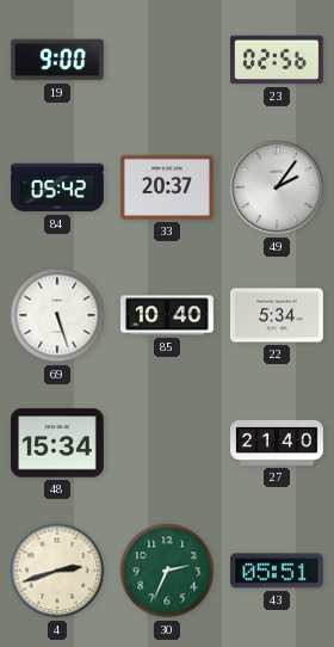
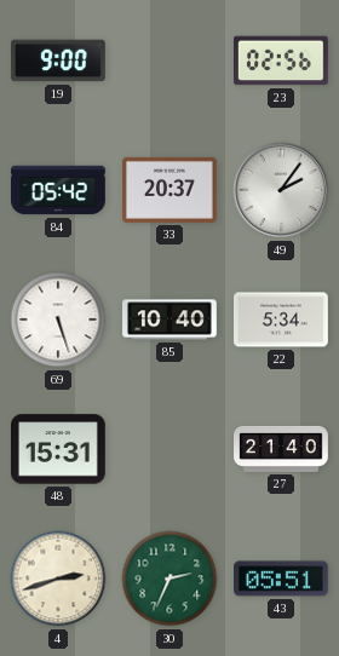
48: 15:34 -> 15:31
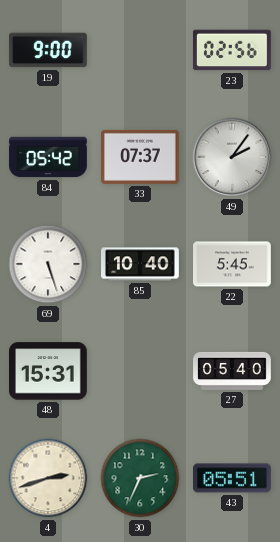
33: 20:37 -> 07:37
22: 5:34 -> 5:45
27: 21:40 -> 05:40
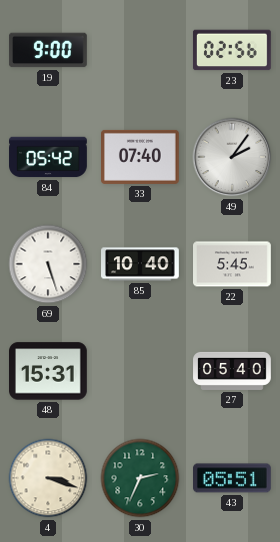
33: 07:37 -> 07:40
4: 2:42 -> 3:18
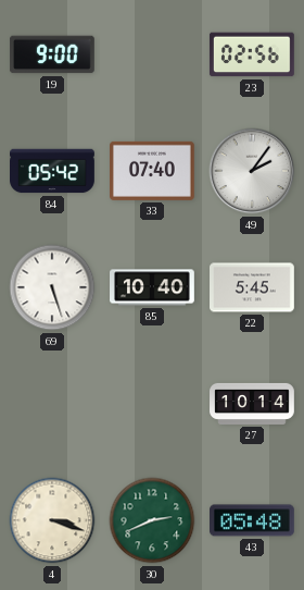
48: 15:31 -> none
27: 05:40 -> 10:14
30: 2:34 -> 2:41
43: 05:51 -> 05:48
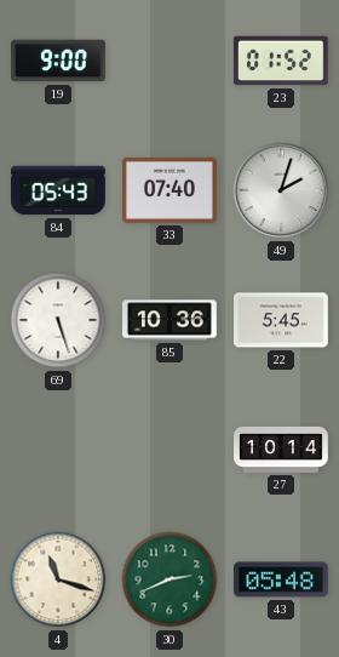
23: 02:56 -> 01:52
84: 05:42 -> 05:43
49: 2:06 -> 2:03
85: 10:40 -> 10:36
4: 3:18 -> 11:18
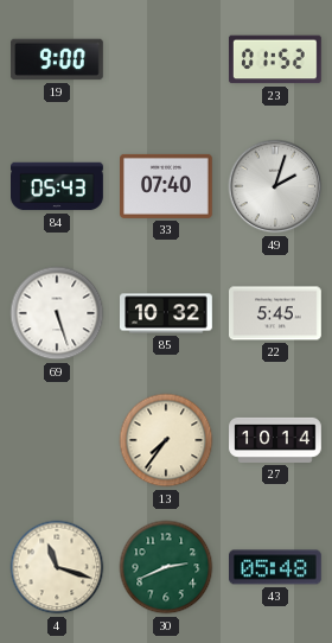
85: 10:36 -> 10:32
13: none -> 7:36
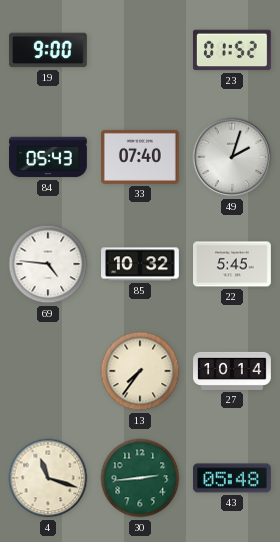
69: 5:27 -> 4:46
30: 2:41 -> 2:44
